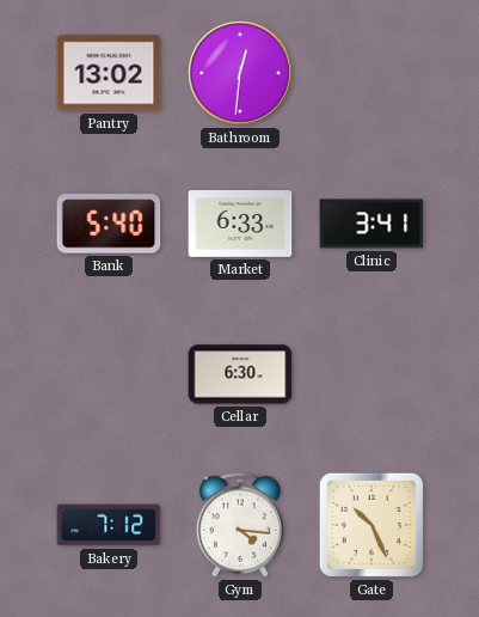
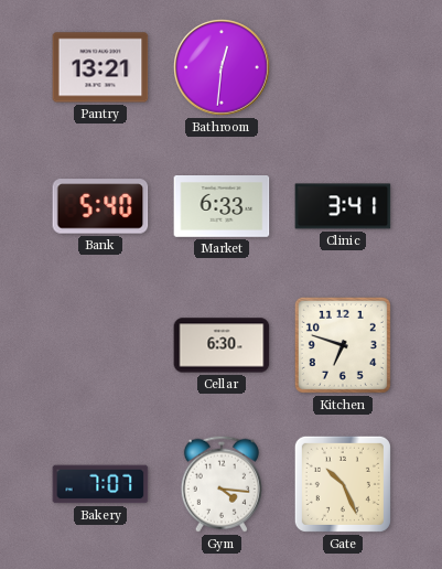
Pantry: 13:02 -> 13:21
Kitchen: none -> 6:48
Bakery: 7:12 -> 7:07
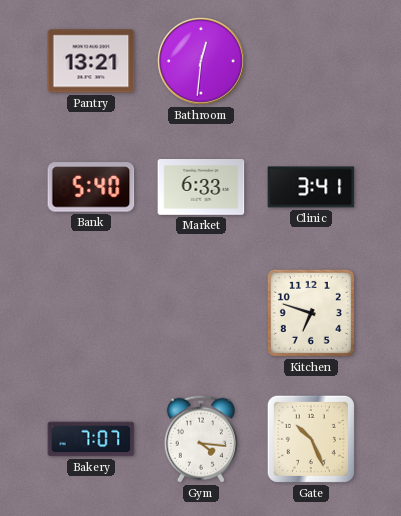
Cellar: 6:30 -> none
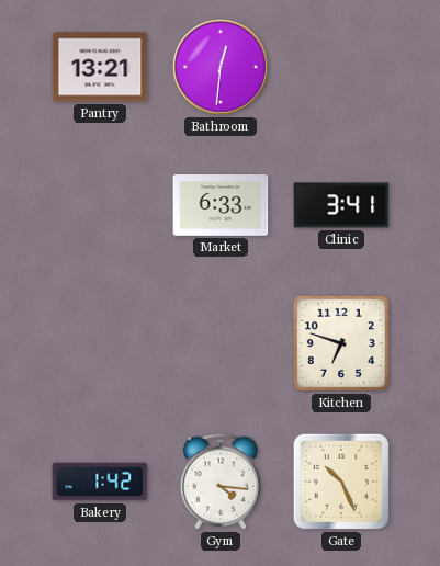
Bank: 5:40 -> none
Bakery: 7:07 -> 1:42
